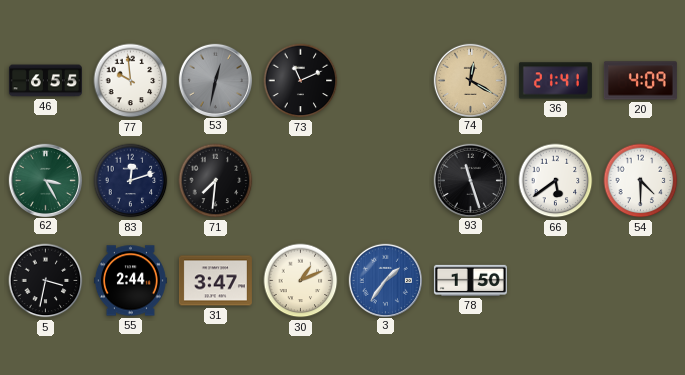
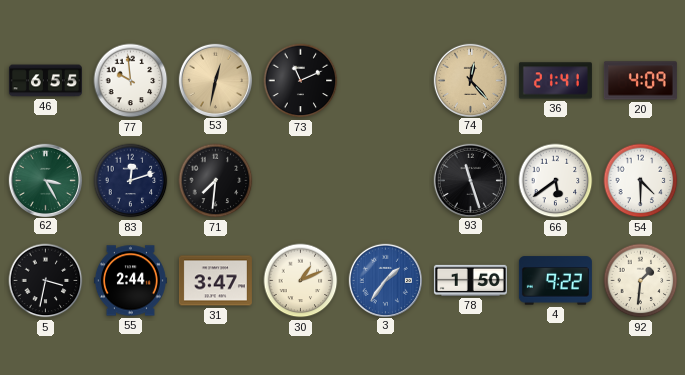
53 dial: grey -> champagne
74: 12:20 -> 12:23
4: none -> 9:22
92: none -> 1:31
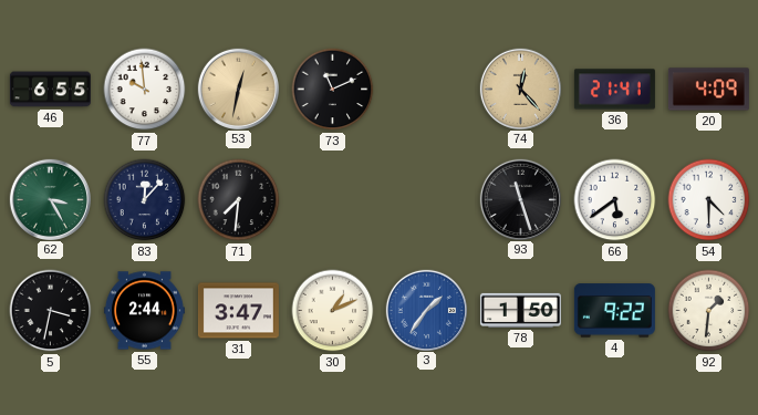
83: 12:12 -> 12:07
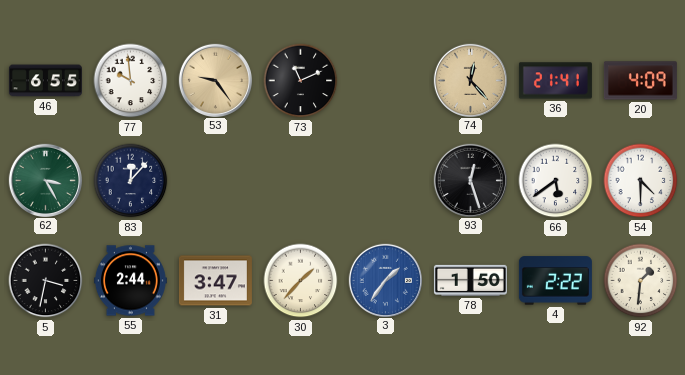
53: 12:32 -> 9:24
71: 7:31 -> none
93: 11:27 -> 12:27
30: 1:11 -> 1:37
4: 9:22 -> 2:22
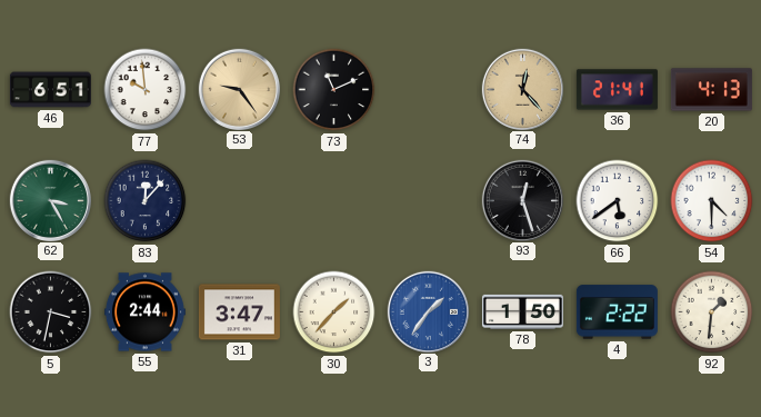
46: 6:55 -> 6:51
20: 4:09 -> 4:13
